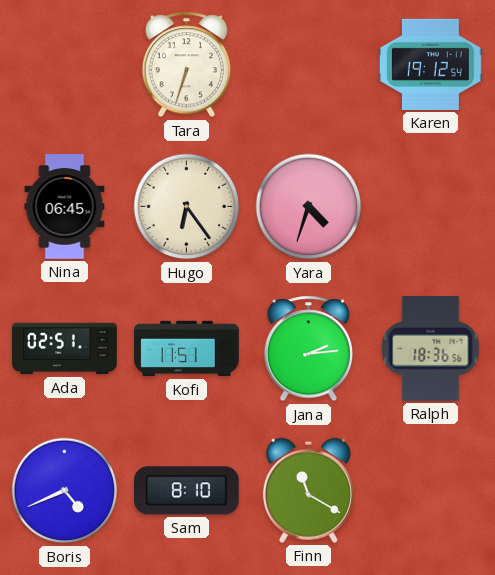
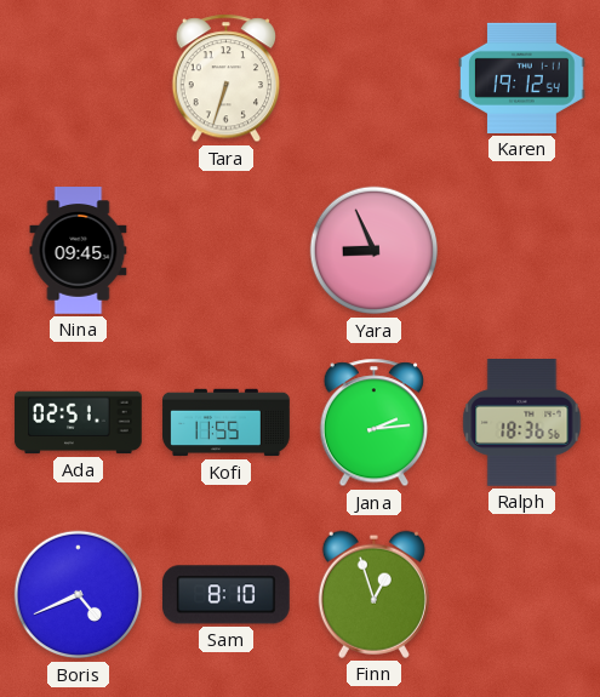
Nina: 06:45 -> 09:45
Hugo: 6:24 -> none
Yara: 4:33 -> 8:56
Kofi: 11:51 -> 11:55
Finn: 11:20 -> 12:57
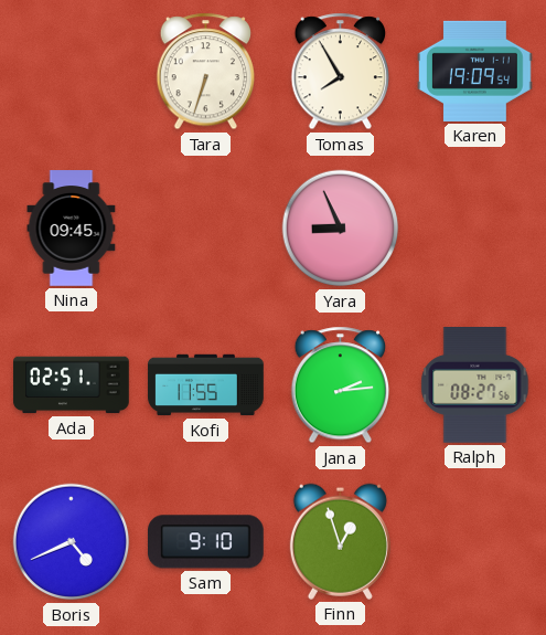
Tomas: none -> 7:55
Karen: 19:12 -> 19:09
Ralph: 18:36 -> 08:27
Sam: 8:10 -> 9:10
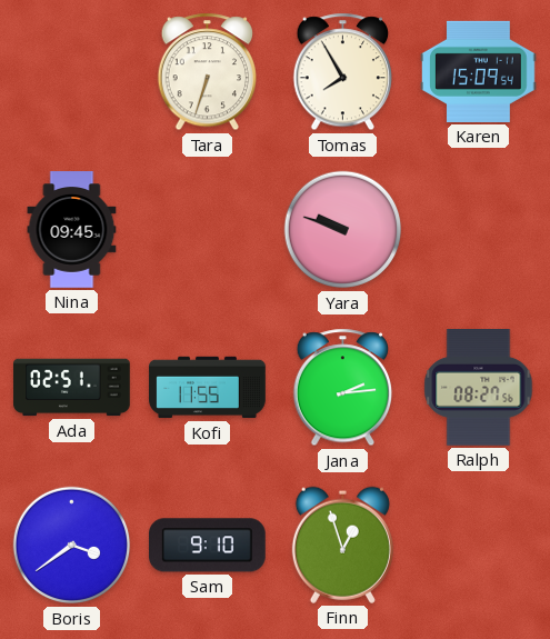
Karen: 19:09 -> 15:09
Yara: 8:56 -> 9:48
Boris: 4:41 -> 3:39
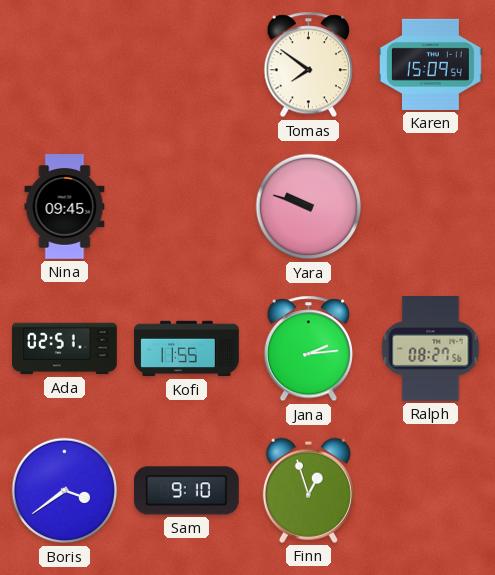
Tara: 6:33 -> none
Tomas: 7:55 -> 7:51
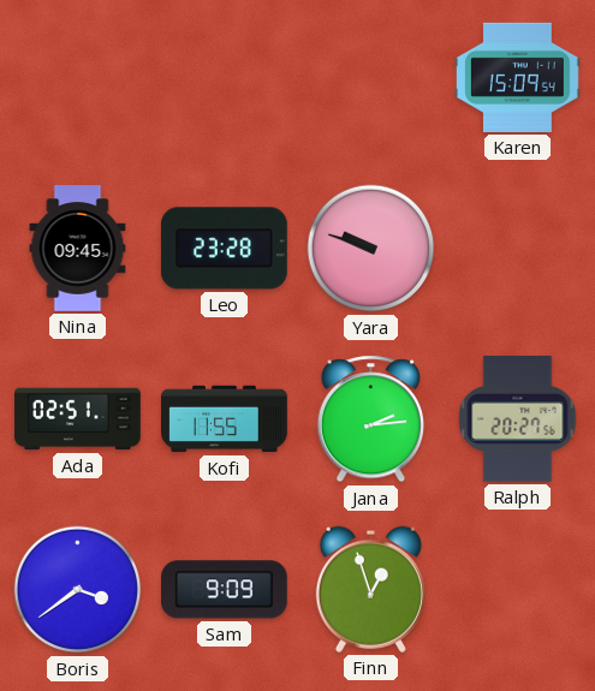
Tomas: 7:51 -> none
Leo: none -> 23:28
Ralph: 08:27 -> 20:27
Sam: 9:10 -> 9:09
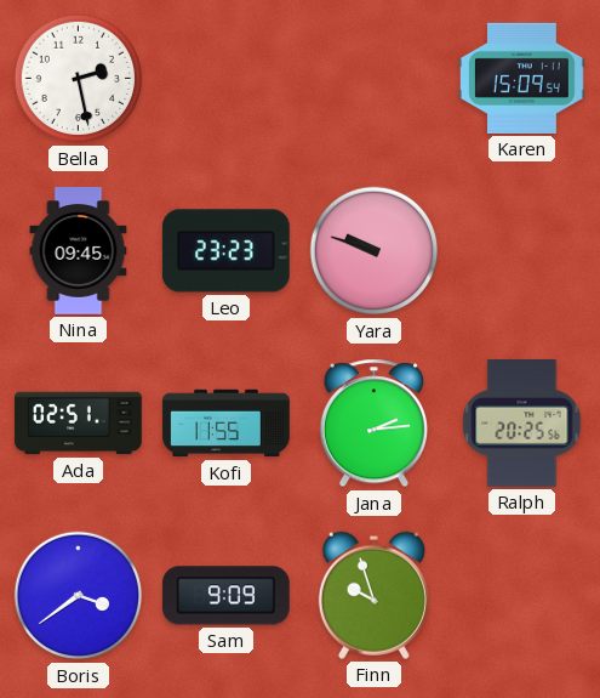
Bella: none -> 2:28
Leo: 23:28 -> 23:23
Ralph: 20:27 -> 20:25
Finn: 12:57 -> 9:57
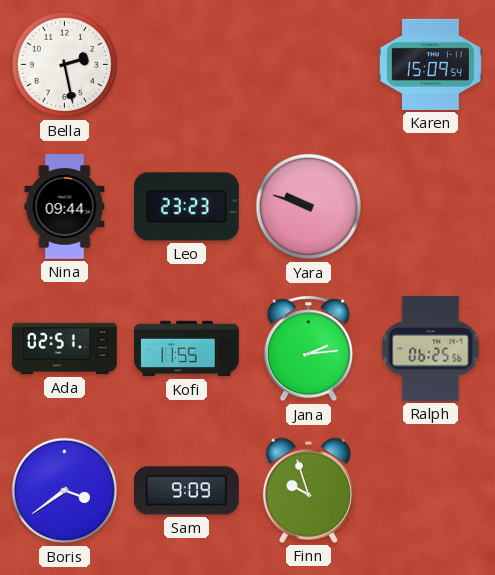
Nina: 09:45 -> 09:44
Ralph: 20:25 -> 06:25
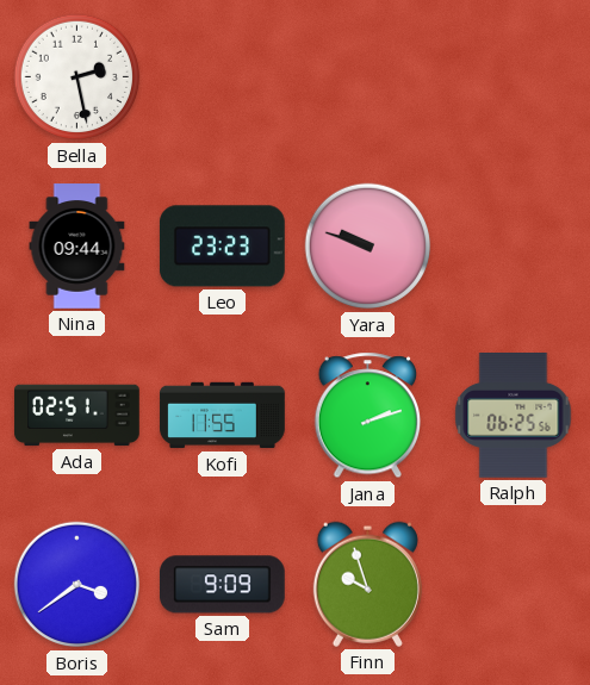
Karen: 15:09 -> none
Jana: 2:14 -> 2:12
